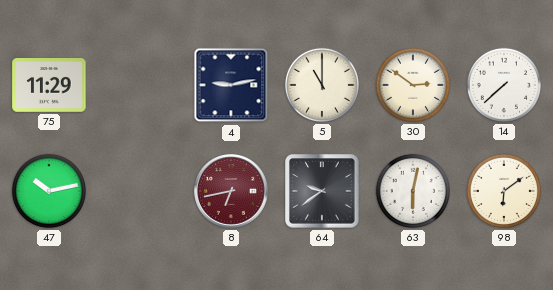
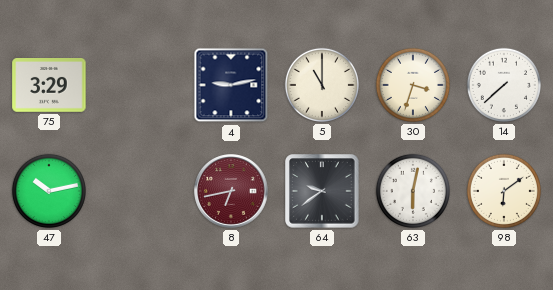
75: 11:29 -> 3:29
30: 2:51 -> 3:33
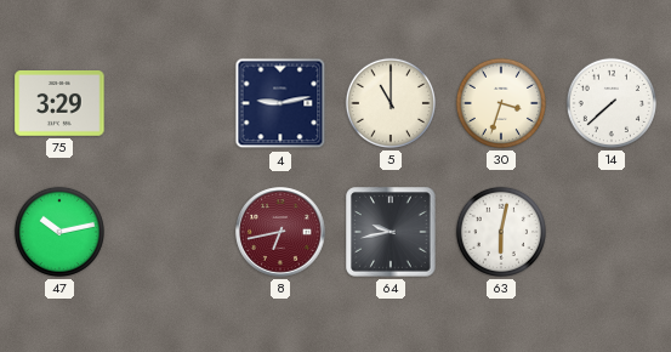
64: 9:39 -> 9:43
98: 6:09 -> none
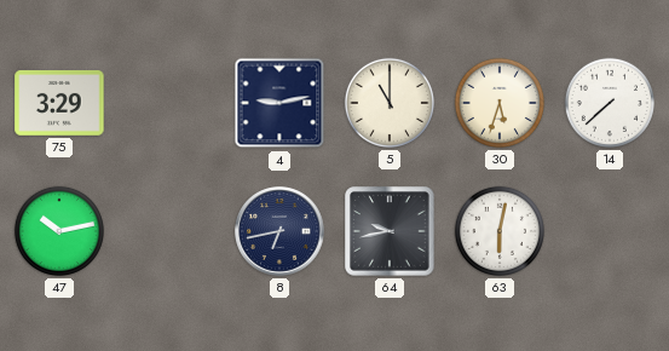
30: 3:33 -> 5:33
8 dial: burgundy -> navy
